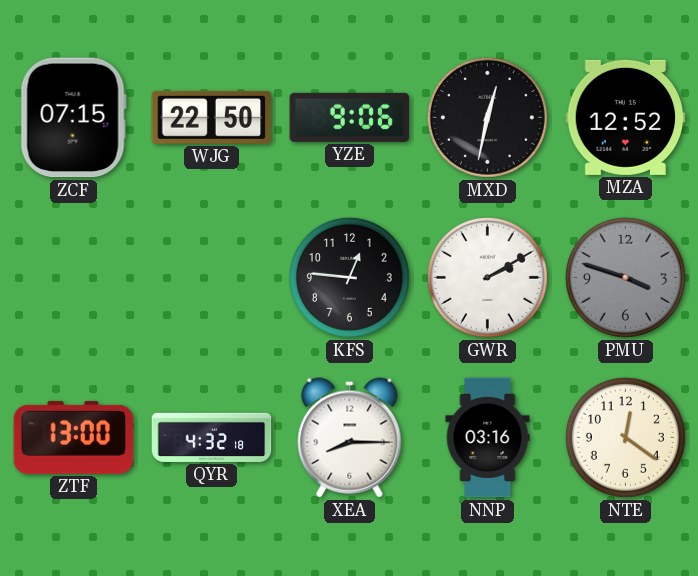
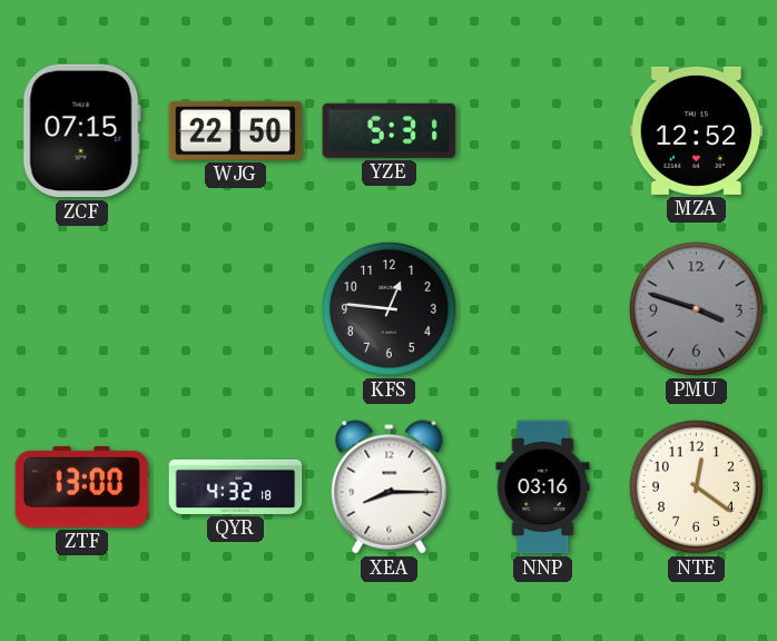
YZE: 9:06 -> 5:31
MXD: 12:32 -> none
GWR: 2:10 -> none
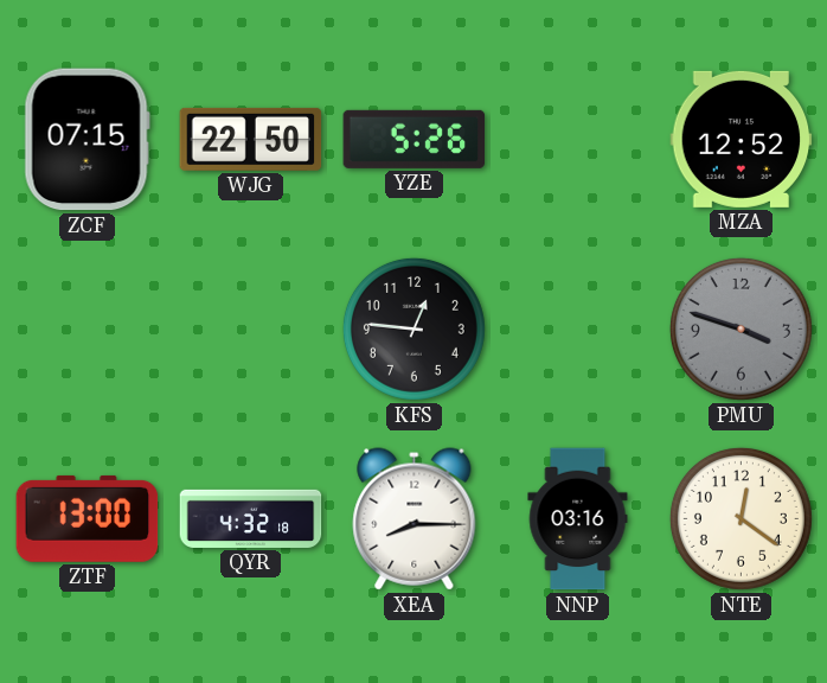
YZE: 5:31 -> 5:26
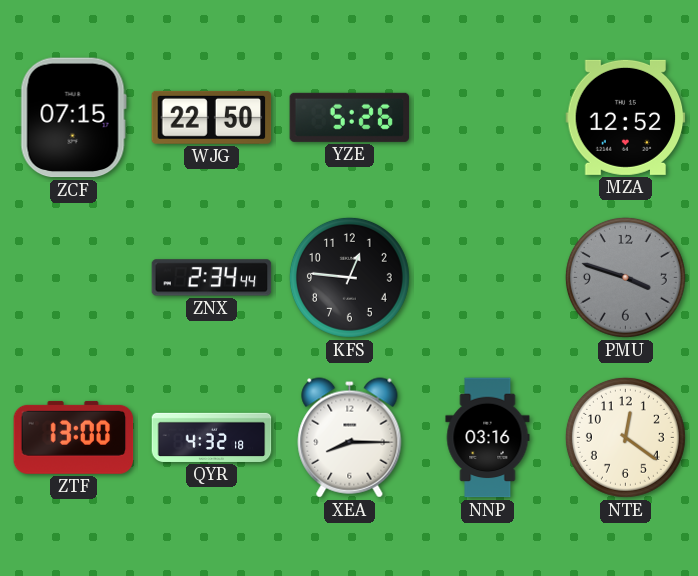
ZNX: none -> 2:34
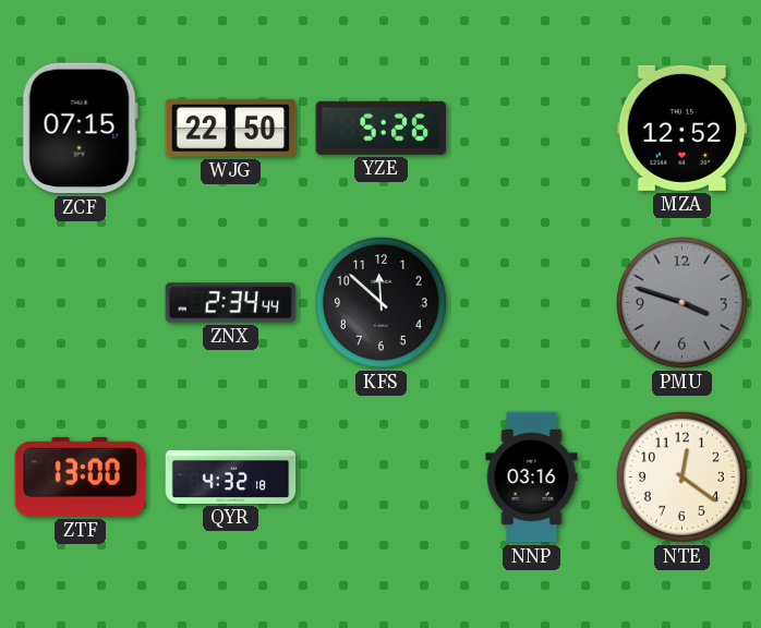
KFS: 12:46 -> 11:52
XEA: 8:15 -> none
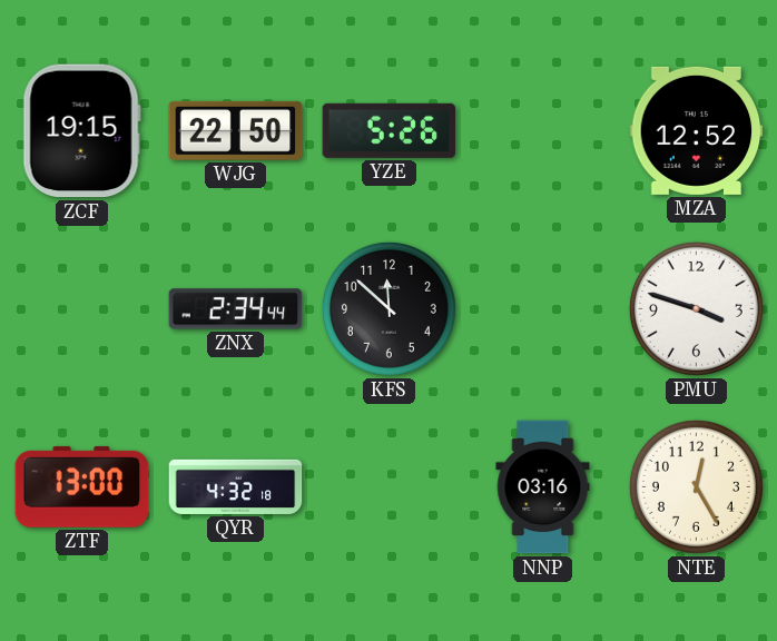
ZCF: 07:15 -> 19:15
PMU dial: grey -> white
NTE: 12:21 -> 12:25
